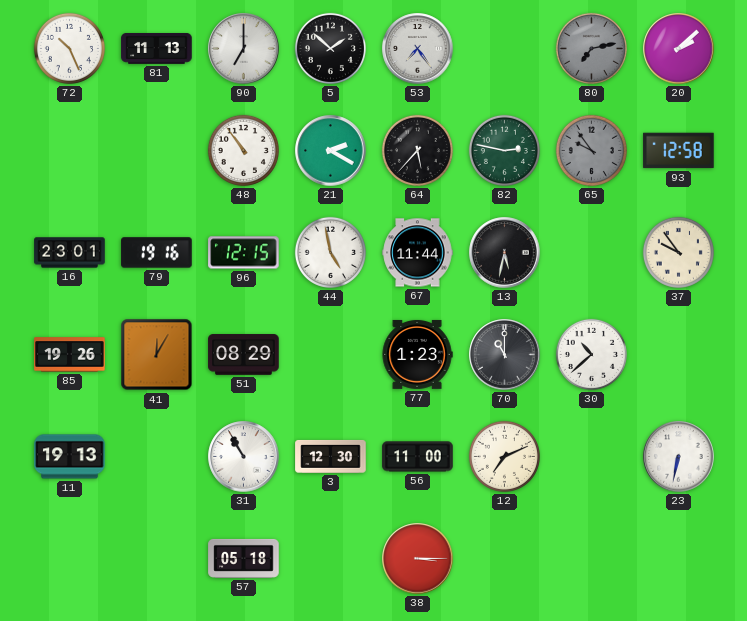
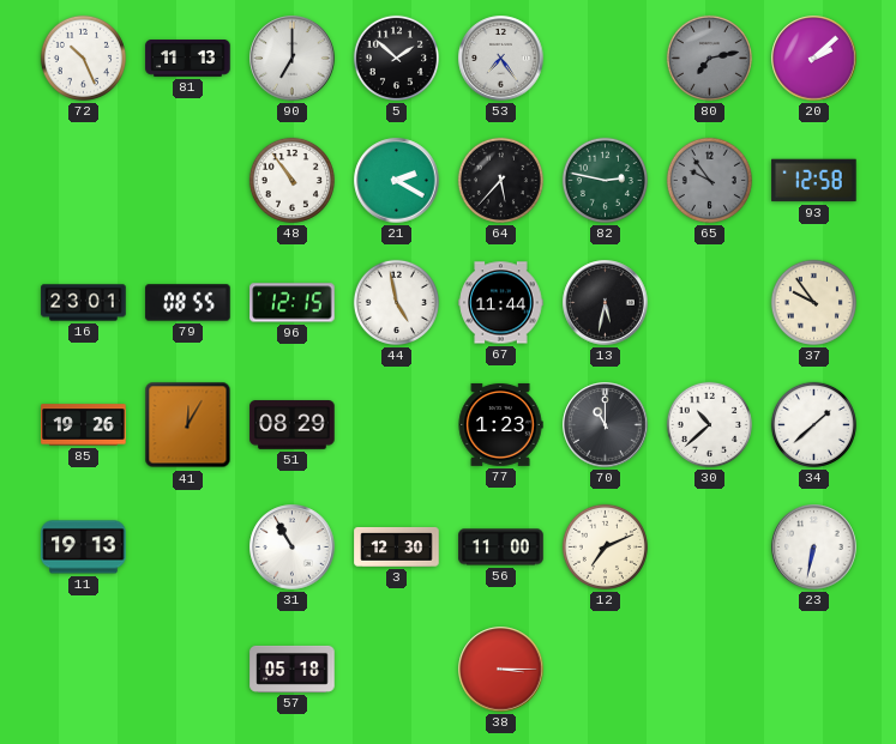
79: 19:16 -> 08:55
34: none -> 1:38
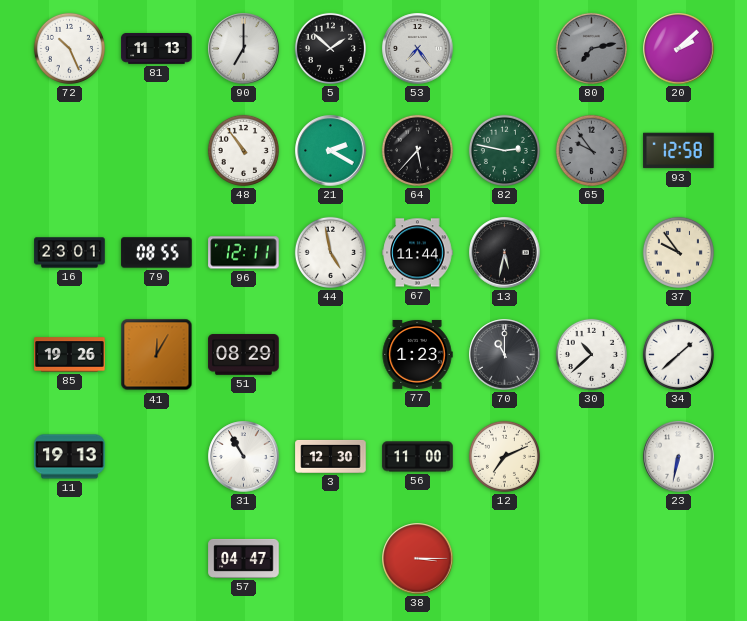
96: 12:15 -> 12:11
57: 05:18 -> 04:47
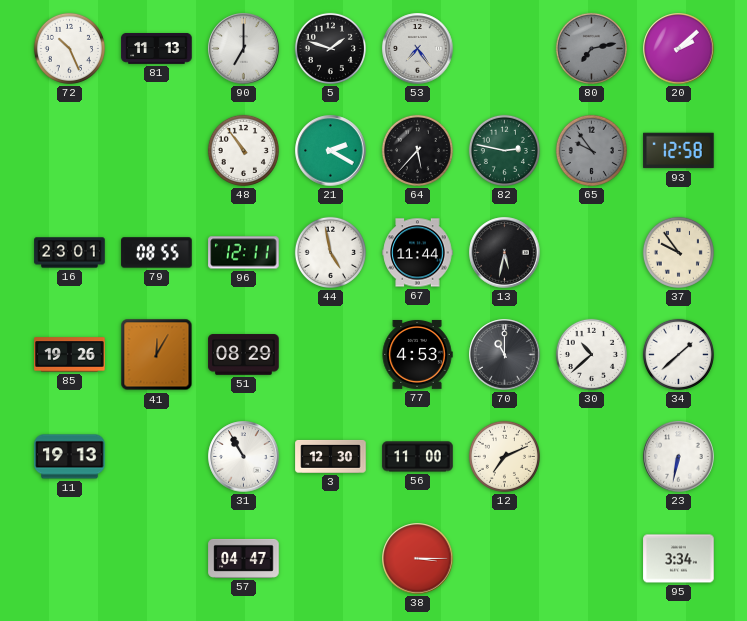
5: 1:52 -> 1:48
77: 1:23 -> 4:53
95: none -> 3:34
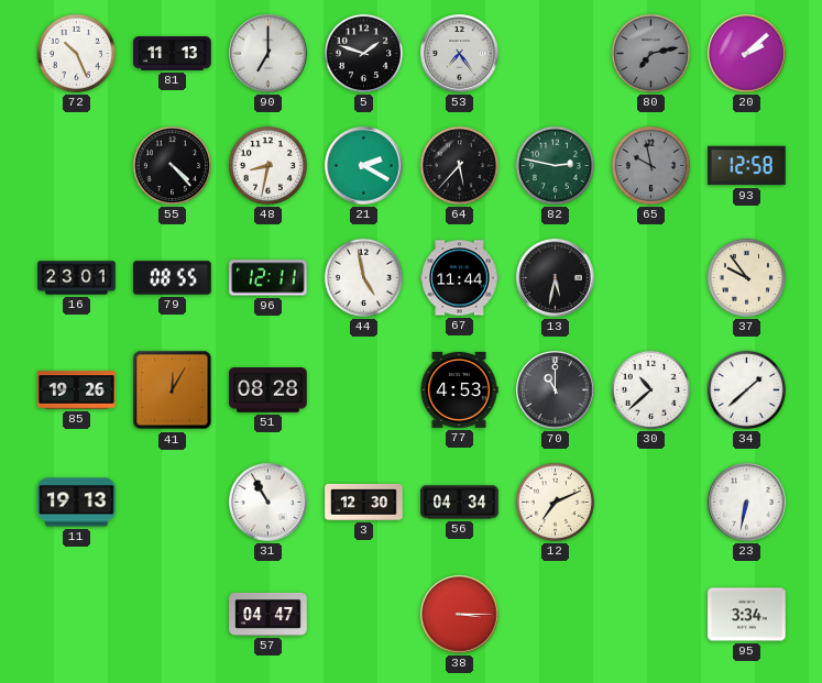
55: none -> 4:23
48: 10:54 -> 8:32
65: 9:54 -> 9:58
51: 08:29 -> 08:28
56: 11:00 -> 04:34
